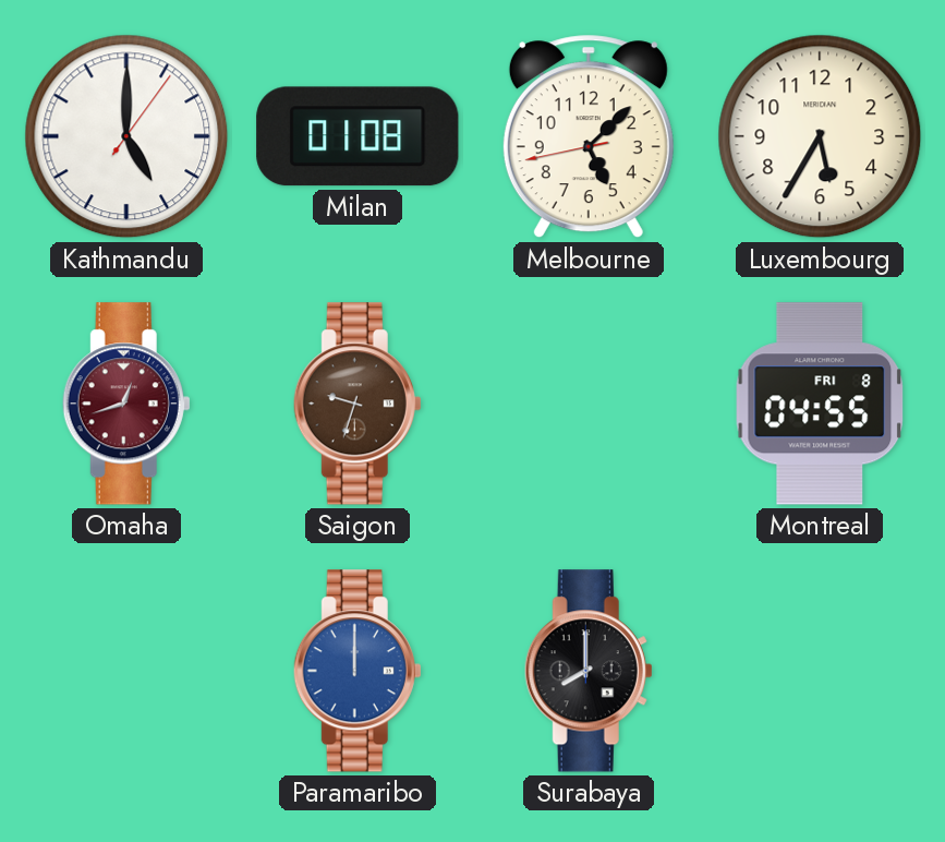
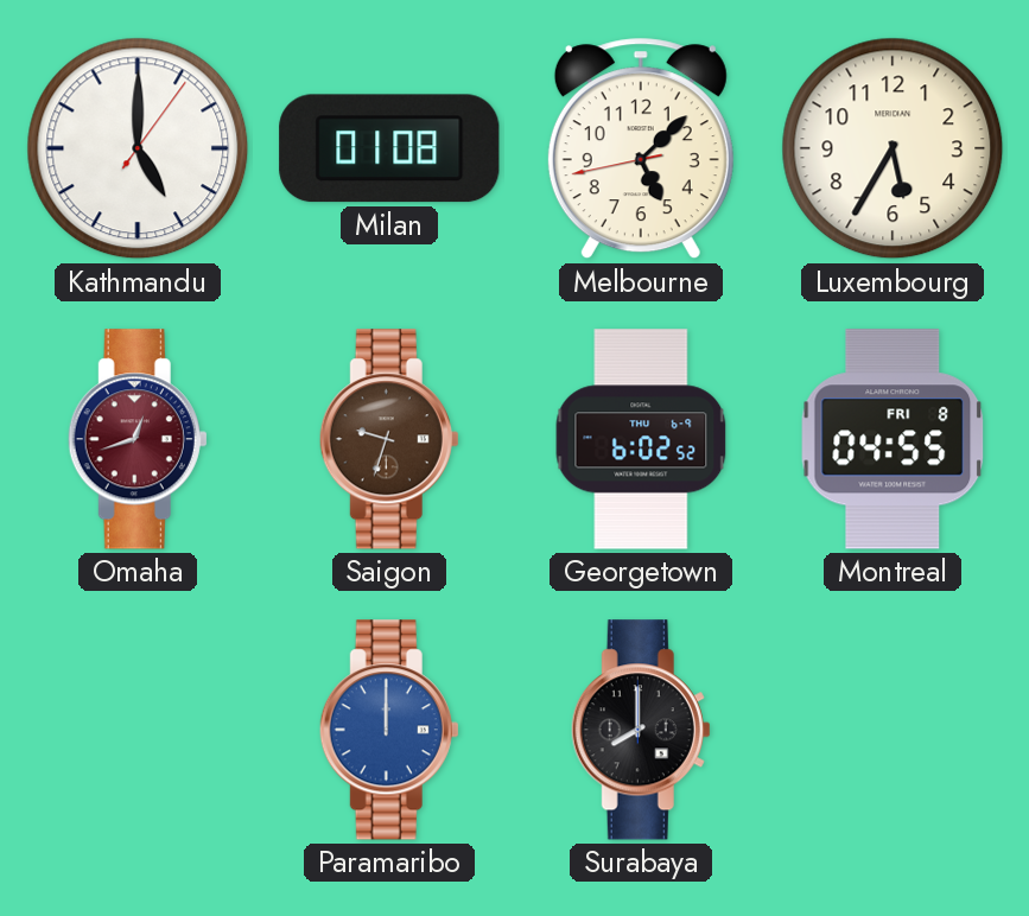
Georgetown: none -> 6:02
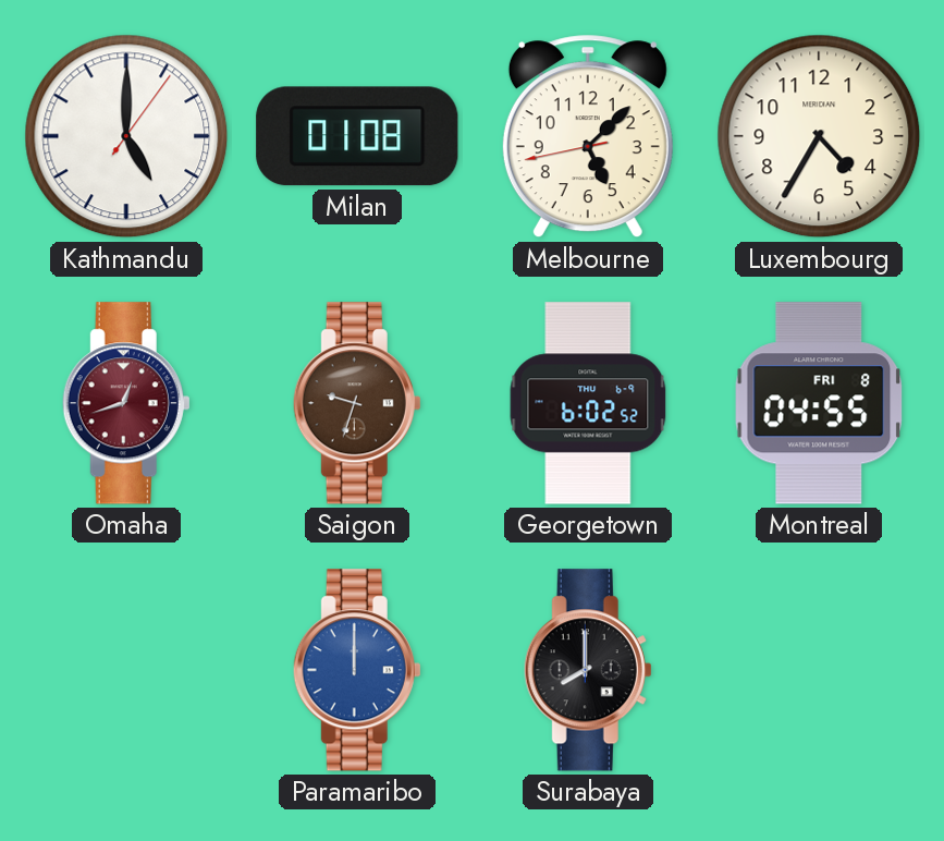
Luxembourg: 5:35 -> 4:35
